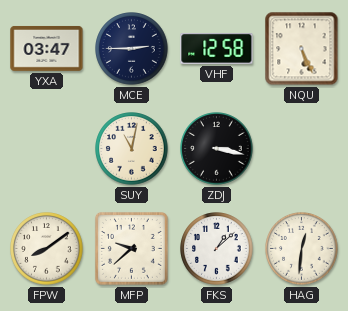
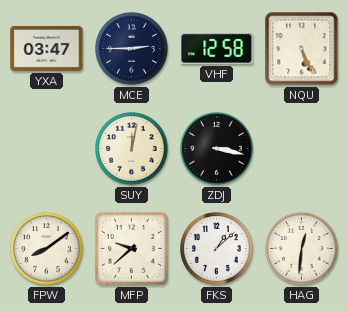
SUY: 11:02 -> 12:02
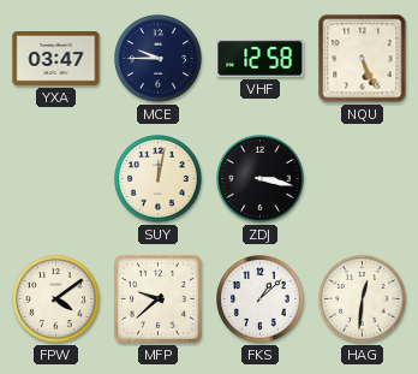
MCE: 2:45 -> 9:45
FPW: 8:09 -> 4:09
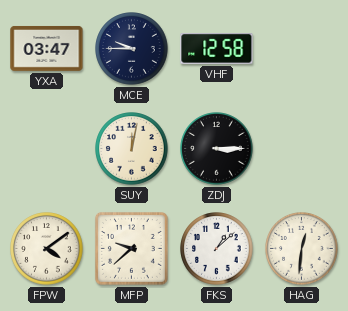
NQU: 5:26 -> none
ZDJ: 3:17 -> 3:15
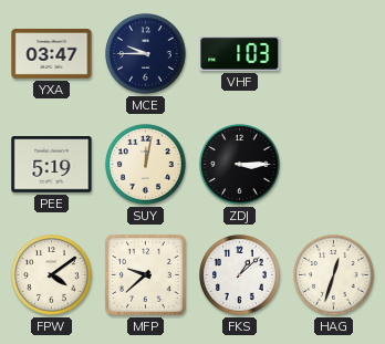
VHF: 12:58 -> 1:03
PEE: none -> 5:19
HAG: 12:31 -> 12:33
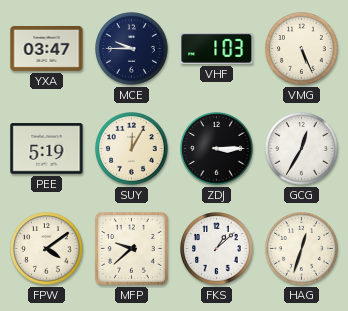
VMG: none -> 5:26
SUY: 12:02 -> 12:05
GCG: none -> 12:35
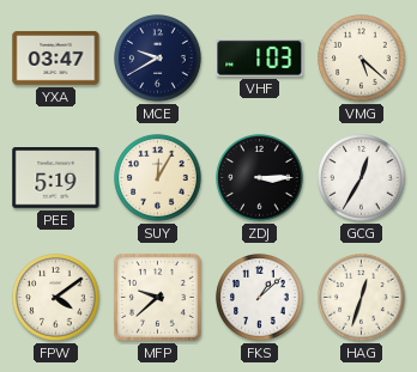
MCE: 9:45 -> 9:40
VMG: 5:26 -> 5:22
